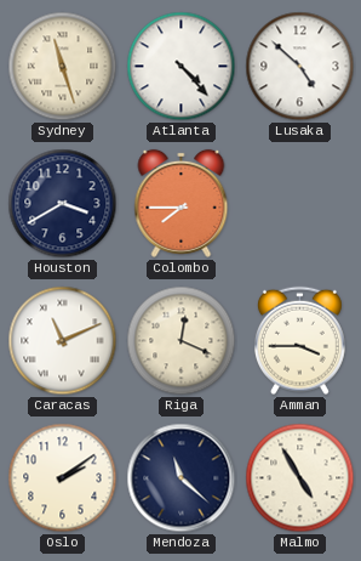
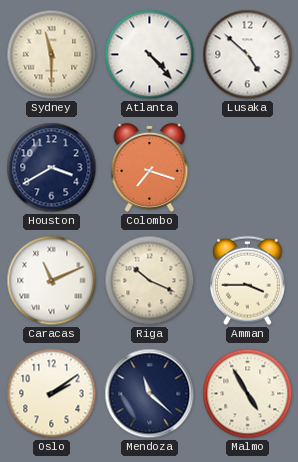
Sydney: 11:27 -> 11:30
Colombo: 7:45 -> 7:18
Riga: 12:19 -> 10:19
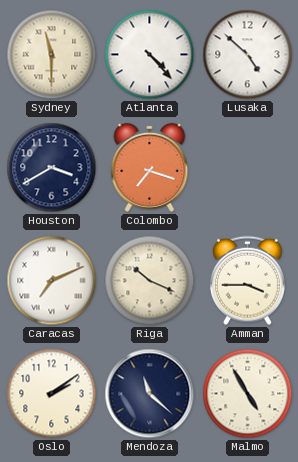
Caracas: 11:11 -> 7:11
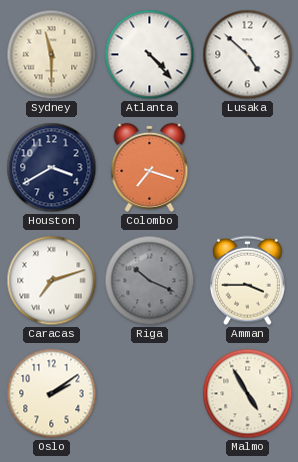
Caracas: 7:11 -> 7:12
Riga dial: cream -> grey
Mendoza: 11:22 -> none
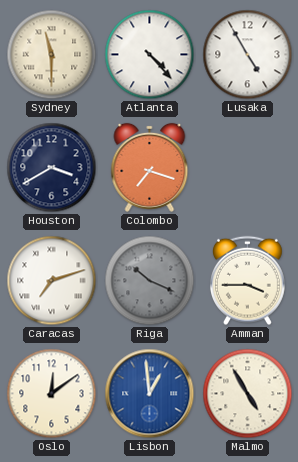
Lusaka: 4:52 -> 4:55
Oslo: 2:09 -> 12:09
Lisbon: none -> 12:59
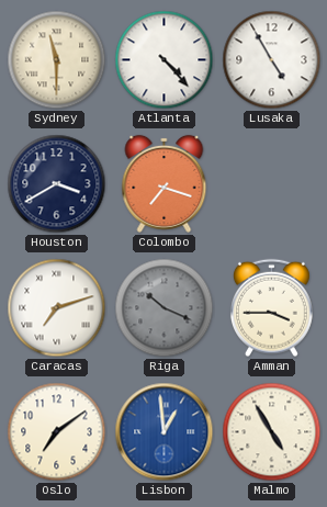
Oslo: 12:09 -> 7:09
